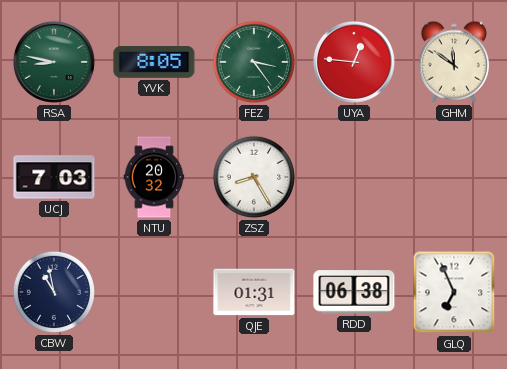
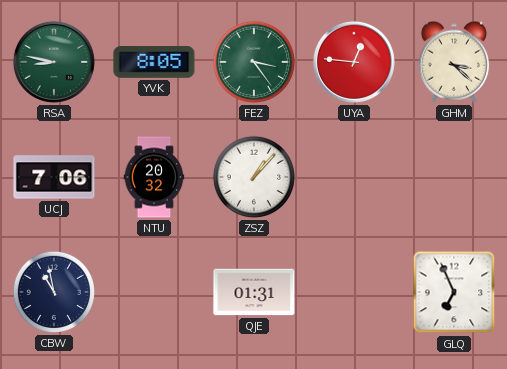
GHM: 11:51 -> 3:22
UCJ: 7:03 -> 7:06
ZSZ: 8:25 -> 1:07
RDD: 06:38 -> none
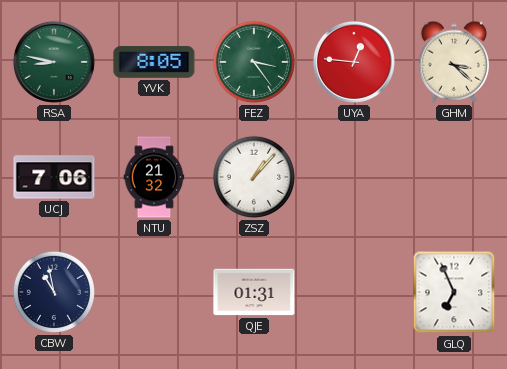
NTU: 20:32 -> 21:32
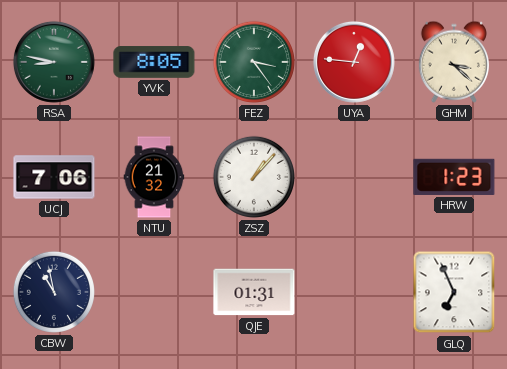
HRW: none -> 1:23
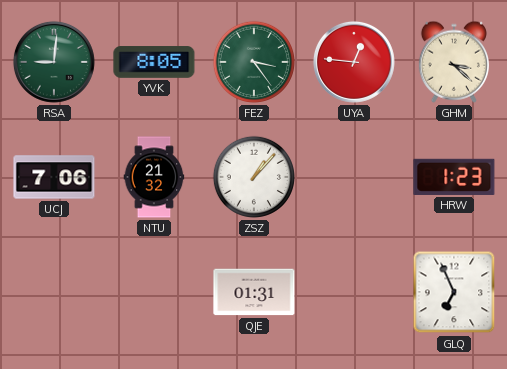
RSA: 8:47 -> 9:01
CBW: 10:58 -> none
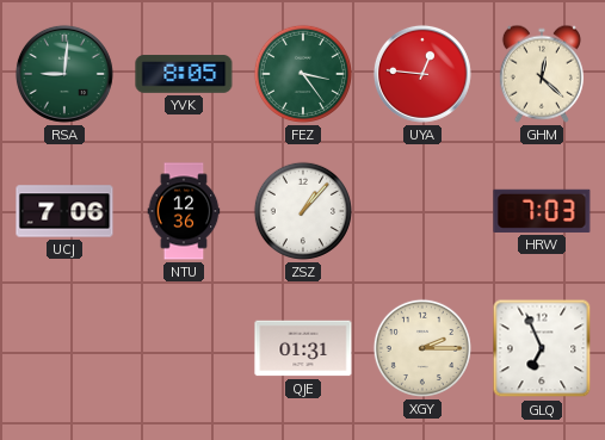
GHM: 3:22 -> 12:22
NTU: 21:32 -> 12:36
HRW: 1:23 -> 7:03
XGY: none -> 2:15
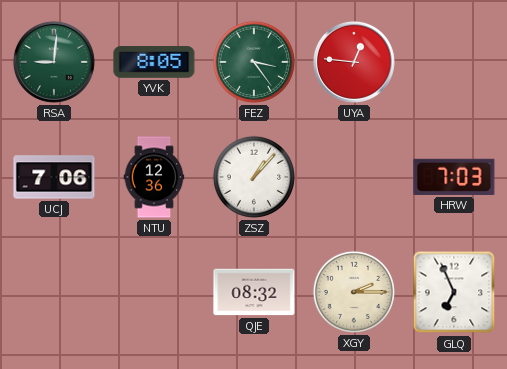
GHM: 12:22 -> none
QJE: 01:31 -> 08:32
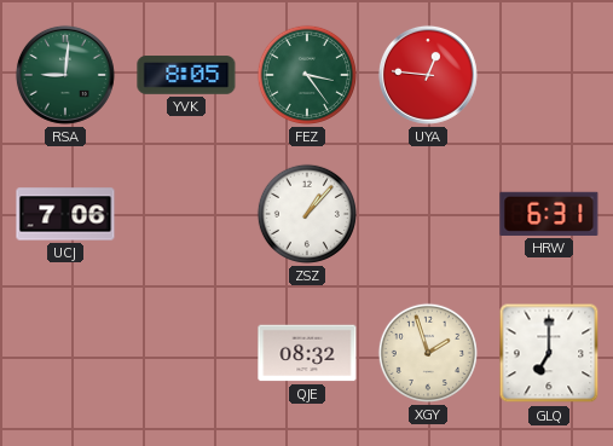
NTU: 12:36 -> none
HRW: 7:03 -> 6:31
XGY: 2:15 -> 1:57
GLQ: 6:56 -> 7:00
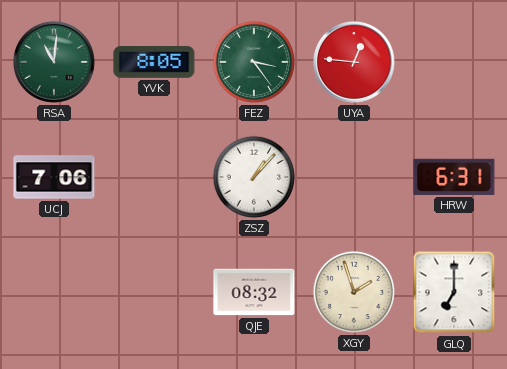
RSA: 9:01 -> 11:01
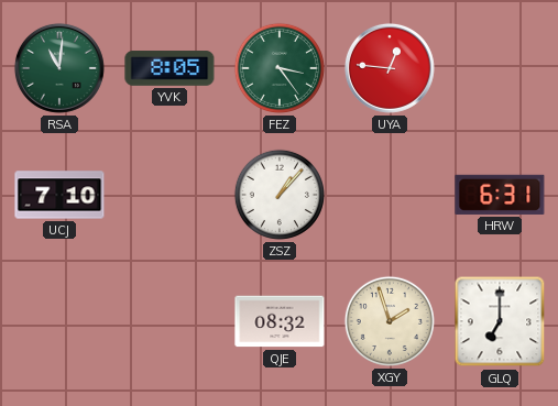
UCJ: 7:06 -> 7:10
